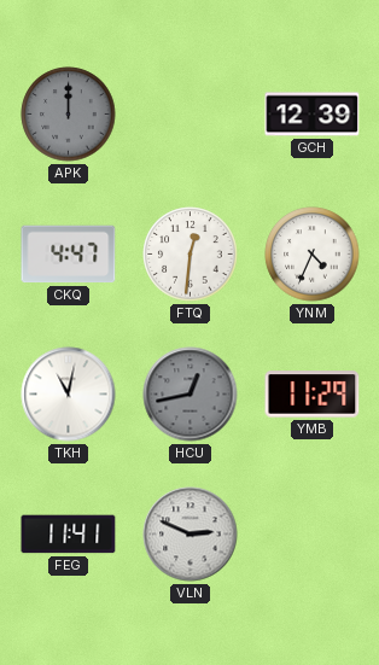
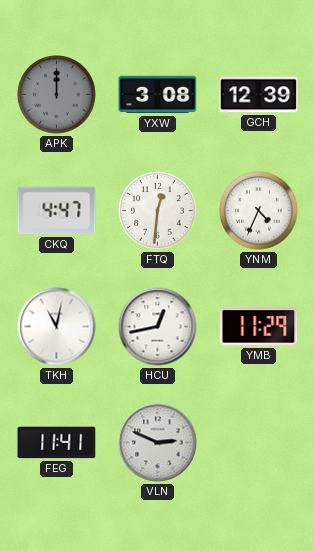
YXW: none -> 3:08
HCU dial: grey -> white
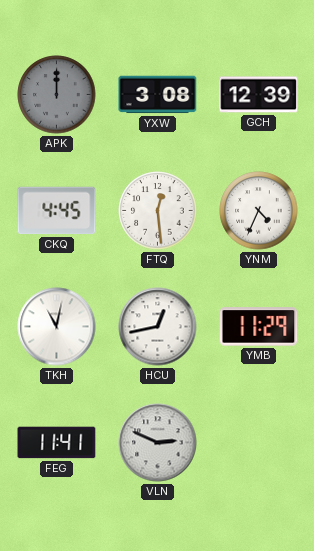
CKQ: 4:47 -> 4:45
FTQ: 12:31 -> 12:29
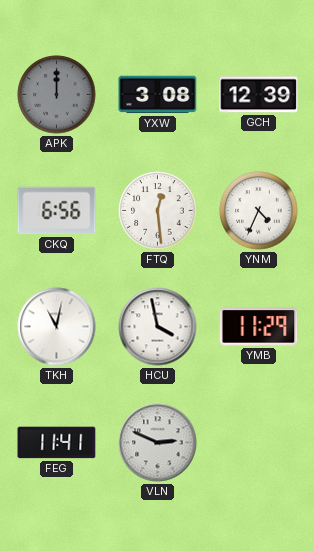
CKQ: 4:45 -> 6:56
HCU: 12:43 -> 3:58
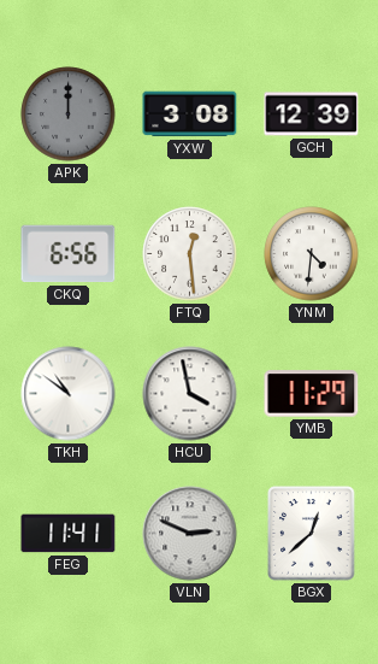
YNM: 4:34 -> 4:31
TKH: 11:02 -> 10:51
BGX: none -> 12:38
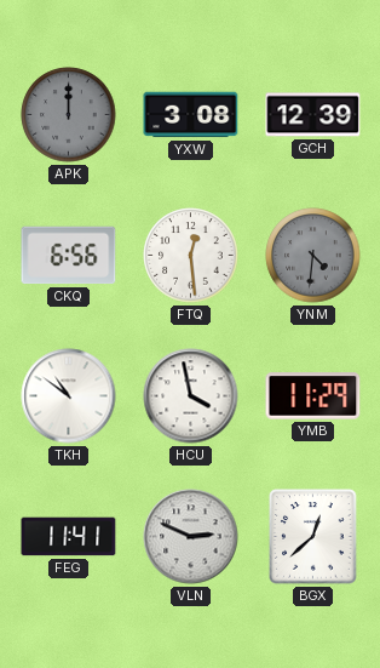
YNM dial: white -> grey
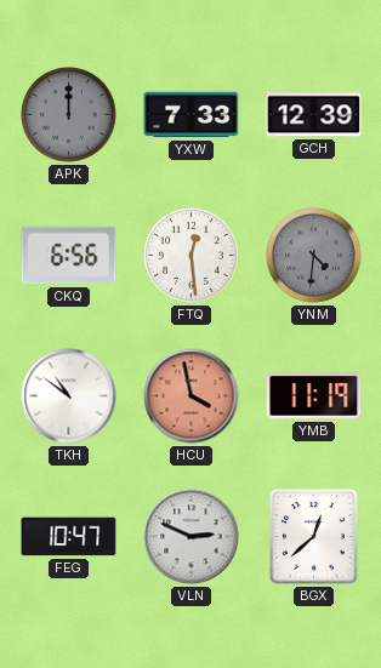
YXW: 3:08 -> 7:33
HCU dial: white -> salmon
YMB: 11:29 -> 11:19
FEG: 11:41 -> 10:47
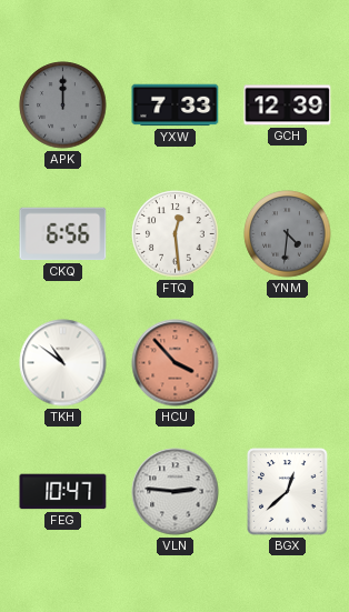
HCU: 3:58 -> 3:53
YMB: 11:19 -> none
VLN: 2:49 -> 2:46
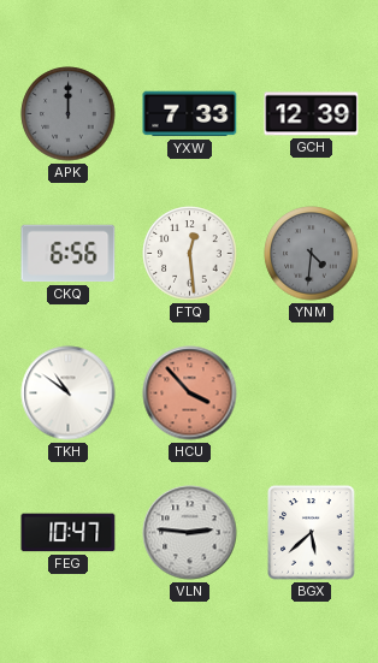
BGX: 12:38 -> 5:38
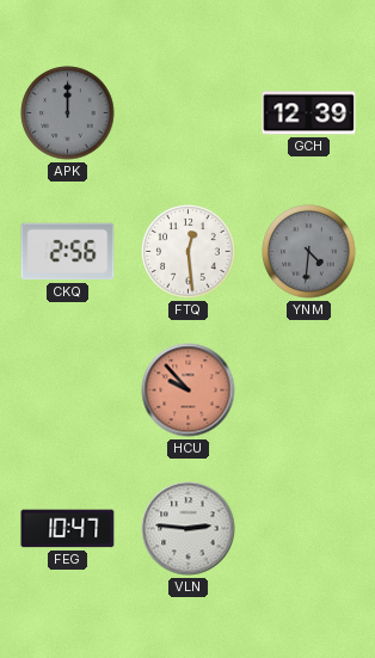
YXW: 7:33 -> none
CKQ: 6:56 -> 2:56
TKH: 10:51 -> none
HCU: 3:53 -> 9:53
BGX: 5:38 -> none
